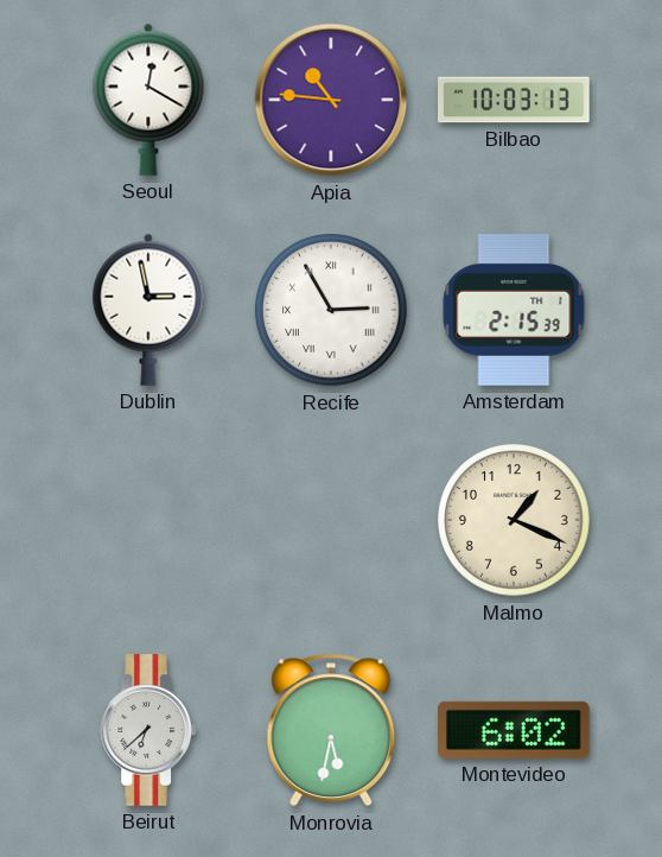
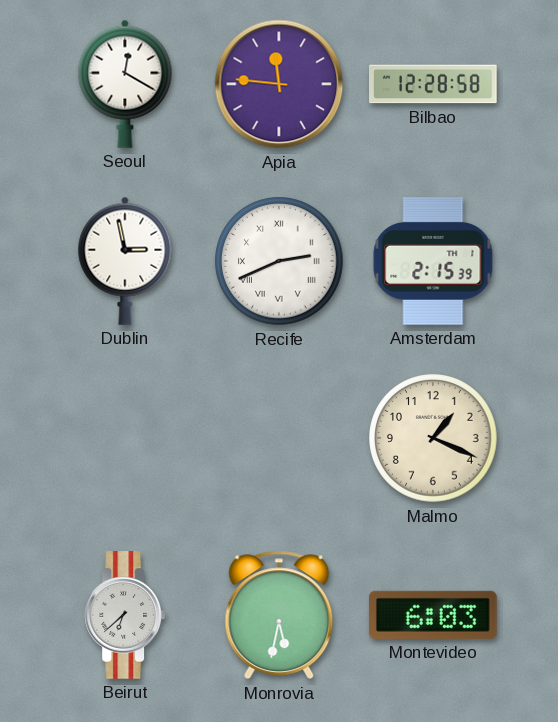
Apia: 10:46 -> 11:46
Bilbao: 10:03 -> 12:28
Recife: 2:55 -> 2:41
Montevideo: 6:02 -> 6:03
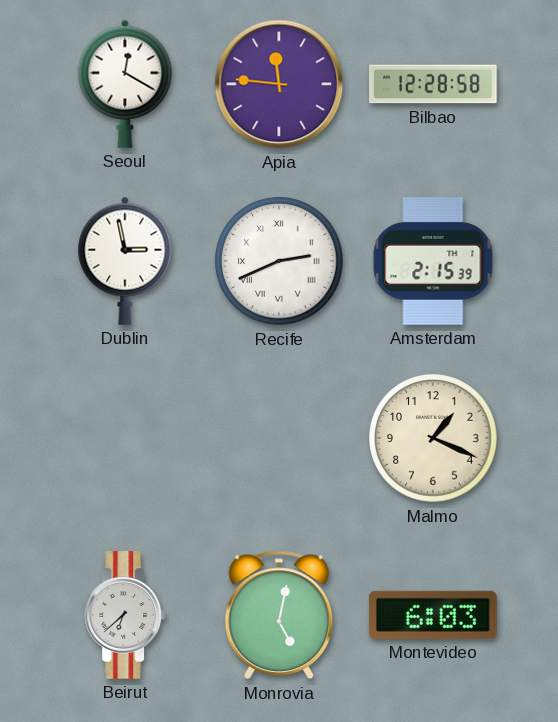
Monrovia: 5:32 -> 5:02
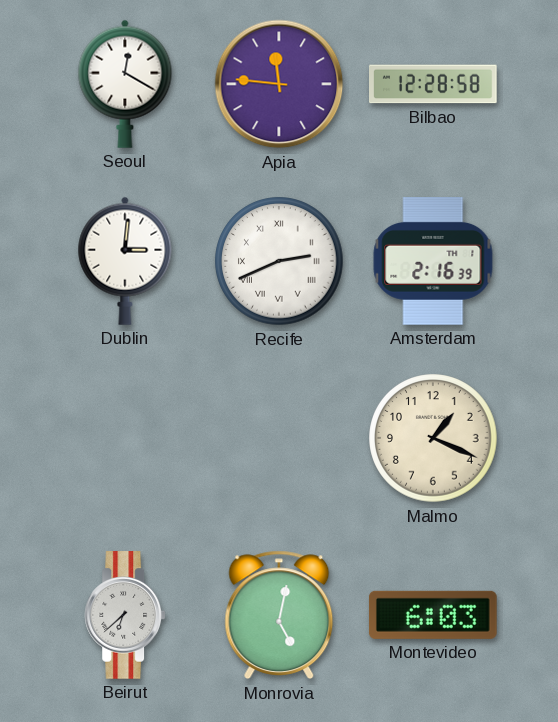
Dublin: 2:58 -> 3:01
Amsterdam: 2:15 -> 2:16
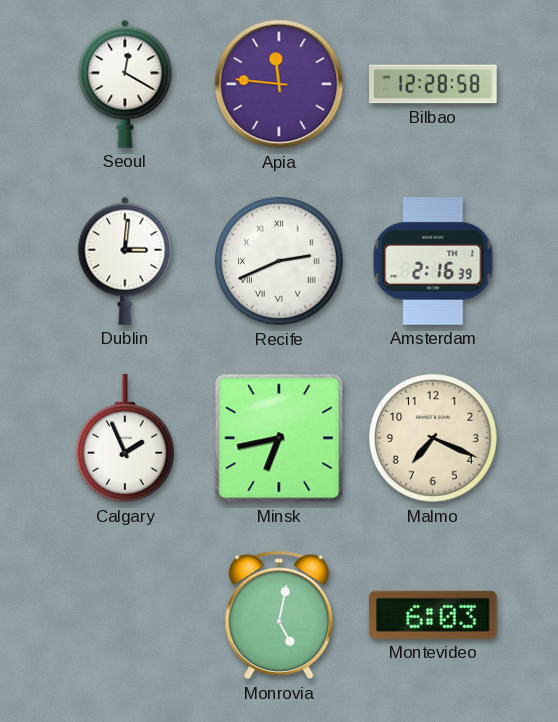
Calgary: none -> 1:56
Minsk: none -> 6:43
Malmo: 1:19 -> 7:19
Beirut: 6:38 -> none
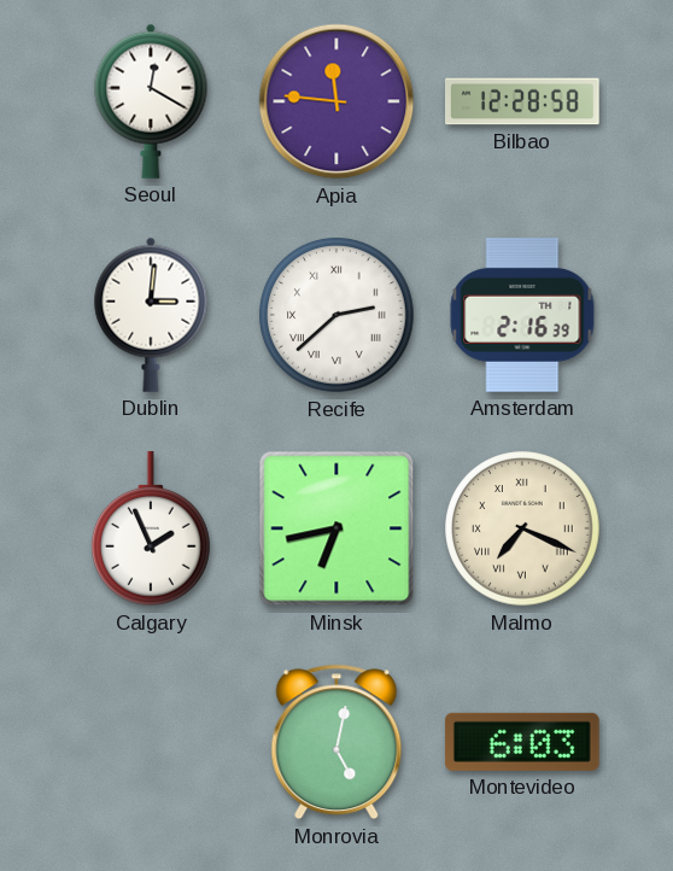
Recife: 2:41 -> 2:38
Malmo numerals: Arabic -> Roman
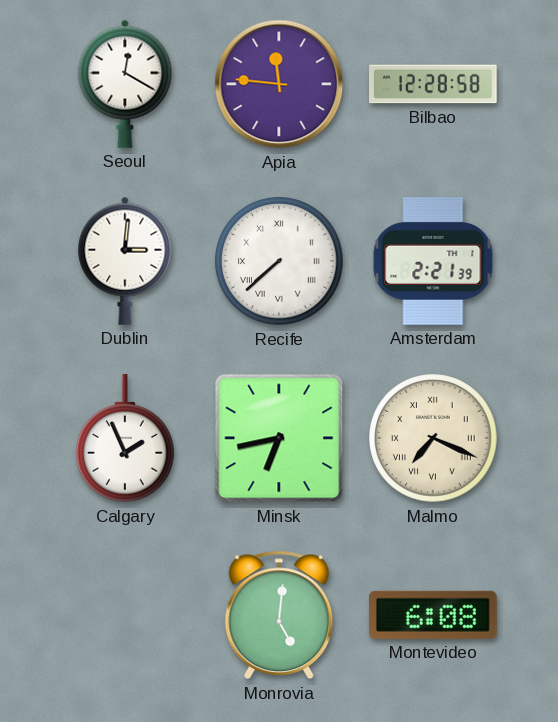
Recife: 2:38 -> 7:38
Amsterdam: 2:16 -> 2:21
Monrovia: 5:02 -> 5:01
Montevideo: 6:03 -> 6:08
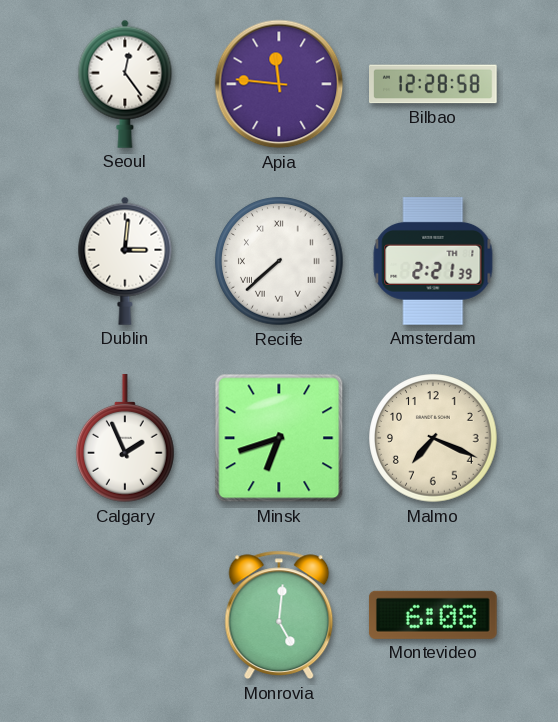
Seoul: 12:20 -> 12:24
Minsk: 6:43 -> 6:42
Malmo numerals: Roman -> Arabic
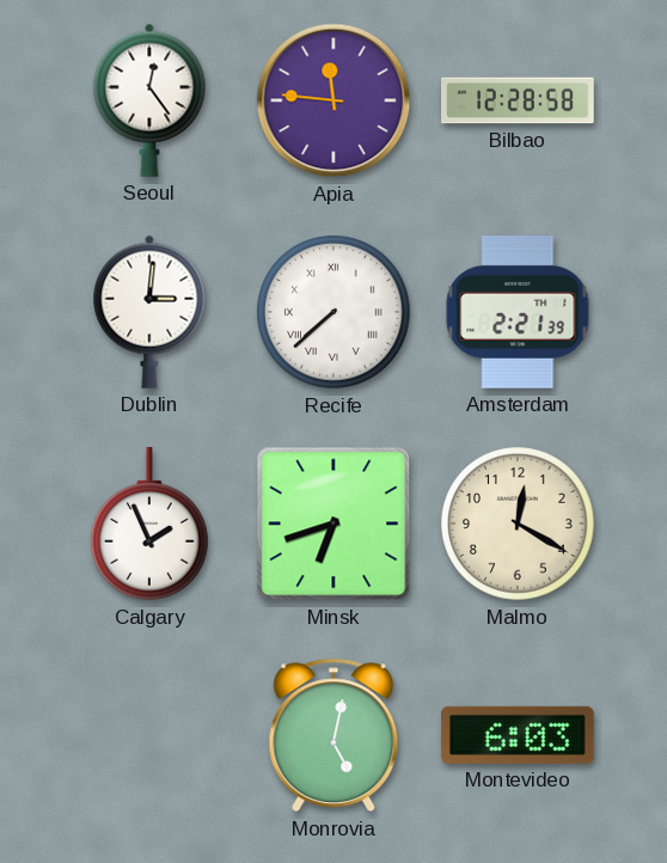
Malmo: 7:19 -> 12:20
Monrovia: 5:01 -> 5:02
Montevideo: 6:08 -> 6:03
